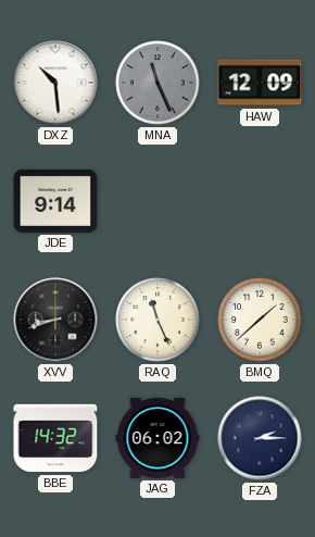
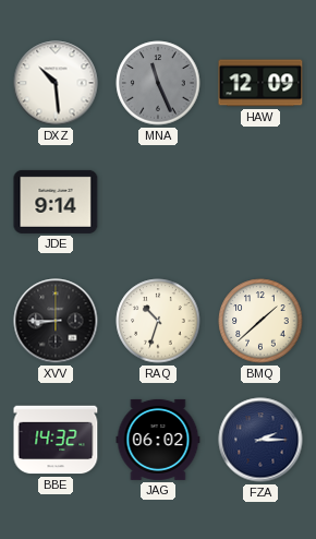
XVV: 8:42 -> 8:45
RAQ: 11:26 -> 10:33
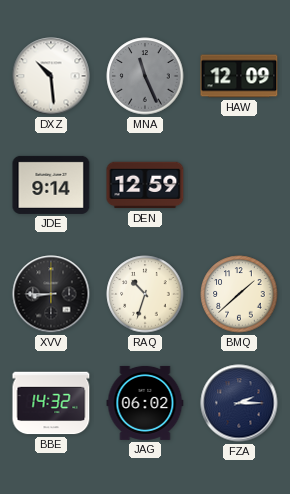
DEN: none -> 12:59
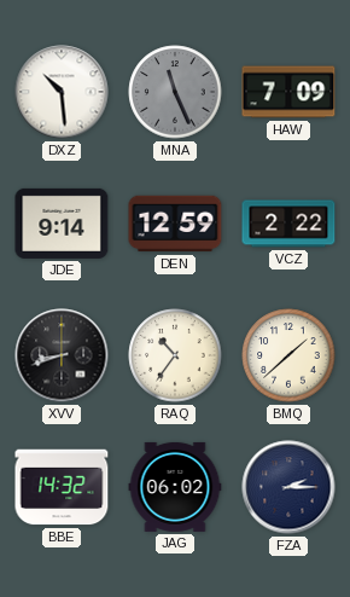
HAW: 12:09 -> 7:09
VCZ: none -> 2:22
XVV: 8:45 -> 8:42
RAQ: 10:33 -> 10:36
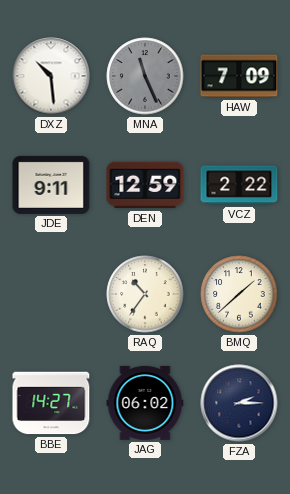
JDE: 9:14 -> 9:11
XVV: 8:42 -> none
BBE: 14:32 -> 14:27
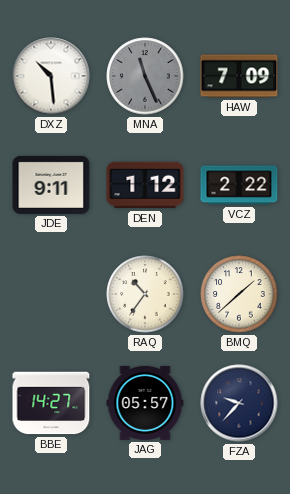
DEN: 12:59 -> 1:12
JAG: 06:02 -> 05:57
FZA: 2:15 -> 9:37
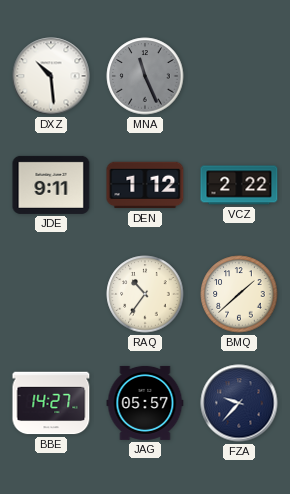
HAW: 7:09 -> none
